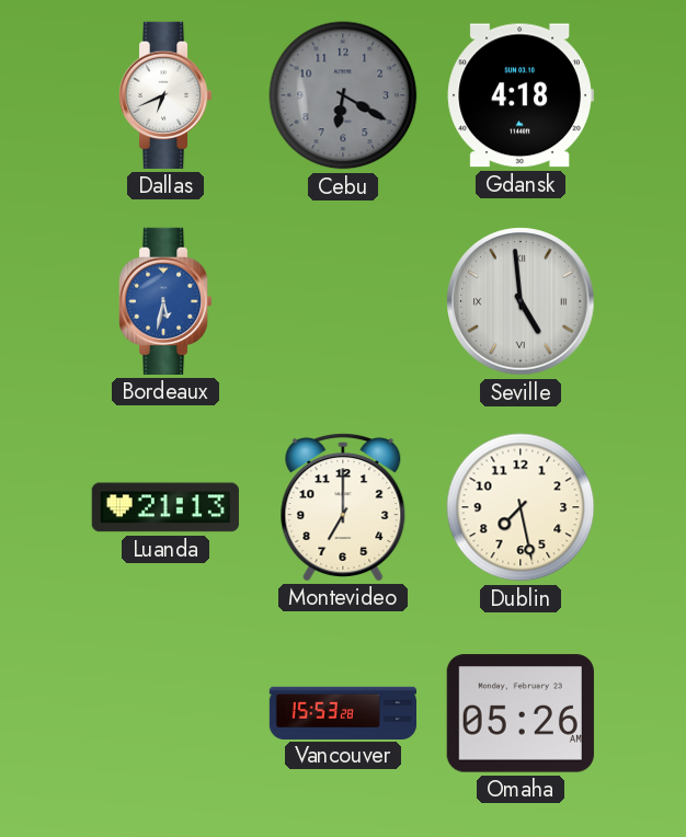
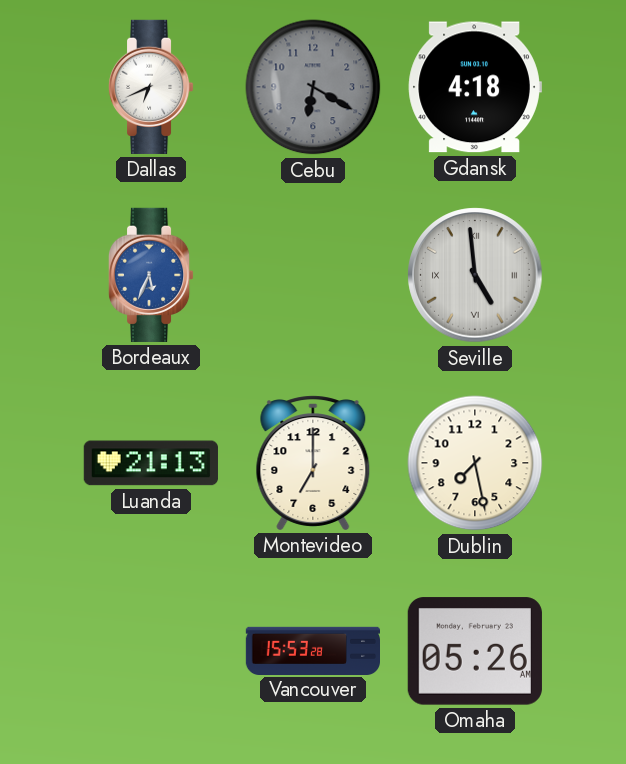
Bordeaux: 5:32 -> 5:34
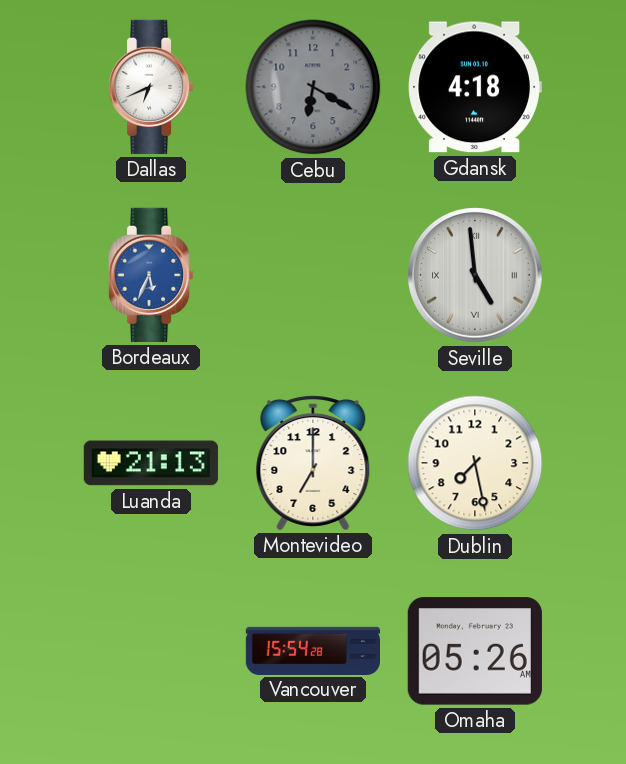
Vancouver: 15:53 -> 15:54
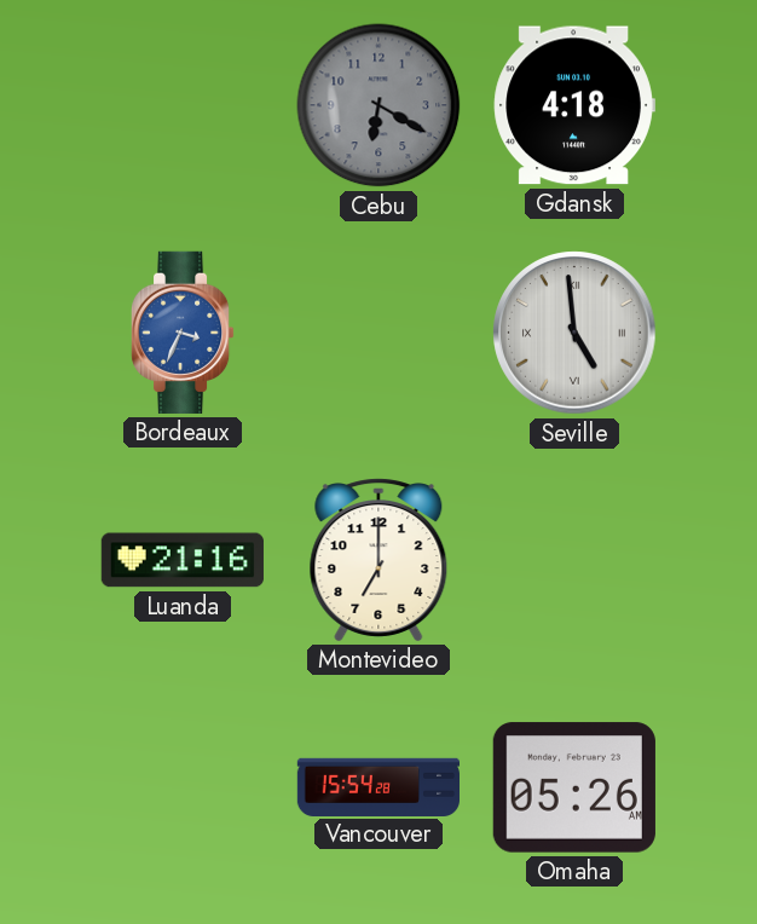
Dallas: 6:41 -> none
Bordeaux: 5:34 -> 3:34
Luanda: 21:13 -> 21:16
Dublin: 7:28 -> none
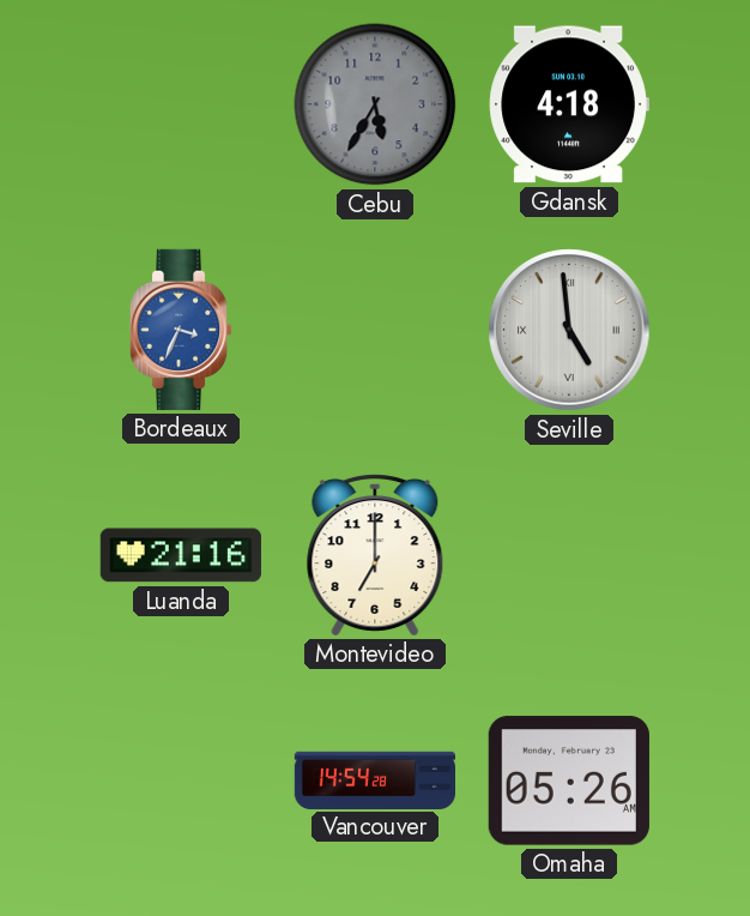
Cebu: 6:20 -> 5:35
Vancouver: 15:54 -> 14:54
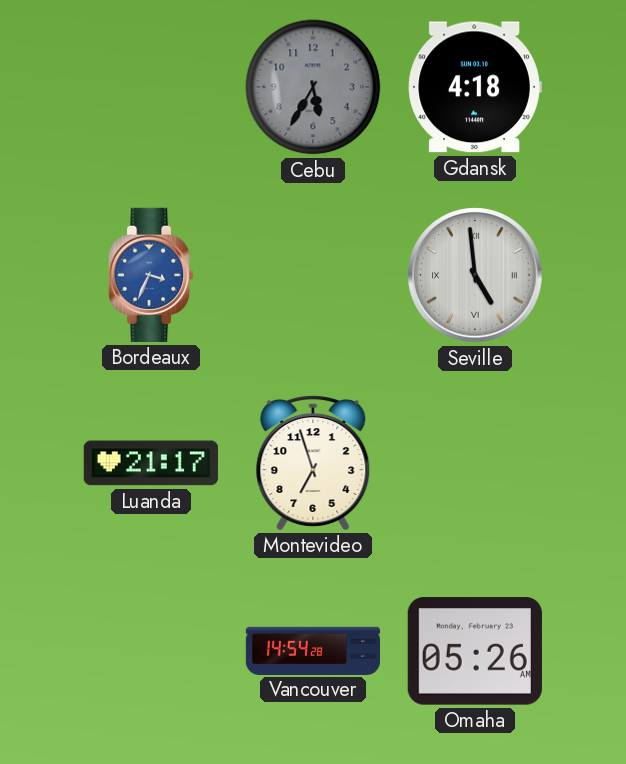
Luanda: 21:16 -> 21:17
Montevideo: 7:00 -> 6:57
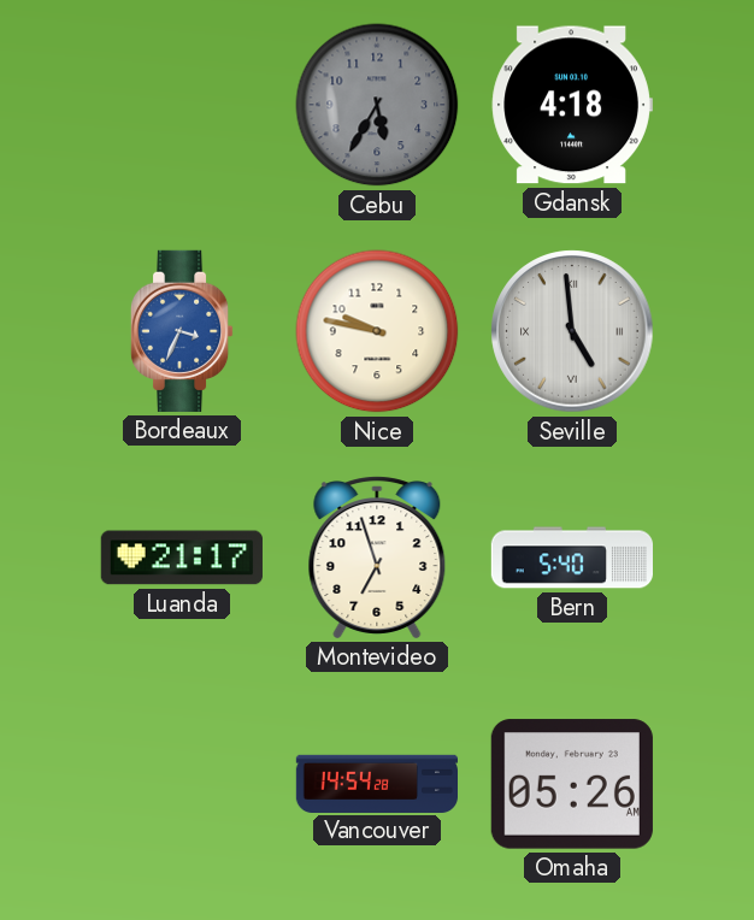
Nice: none -> 9:47
Bern: none -> 5:40
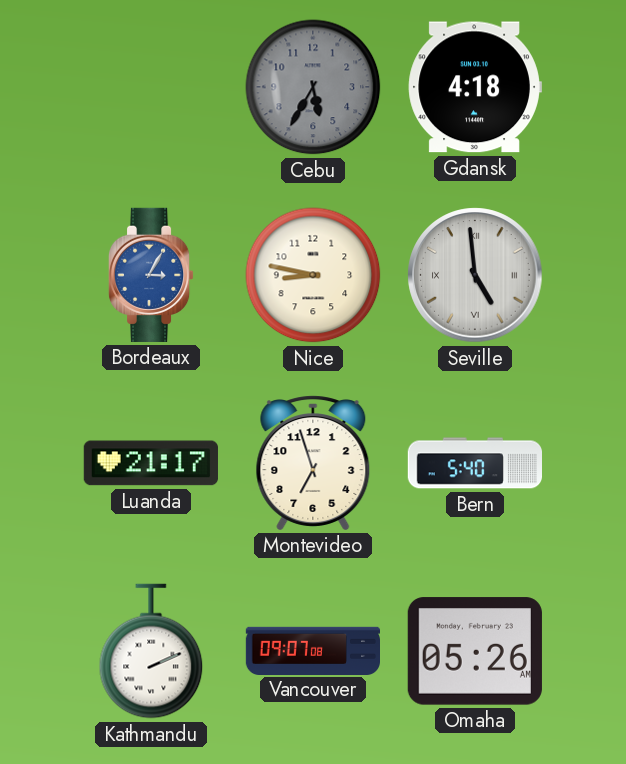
Bordeaux: 3:34 -> 3:05
Nice: 9:47 -> 8:47
Kathmandu: none -> 2:11
Vancouver: 14:54 -> 09:07
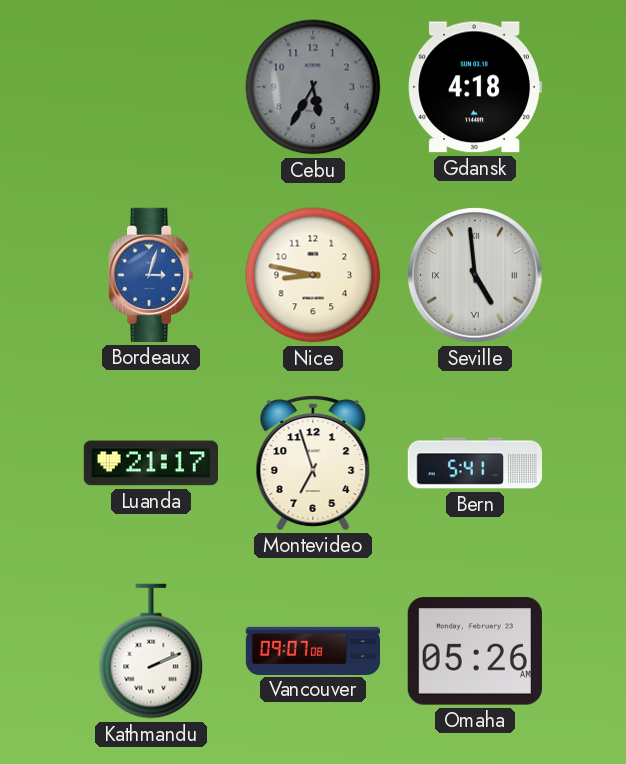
Bordeaux: 3:05 -> 3:03
Bern: 5:40 -> 5:41
